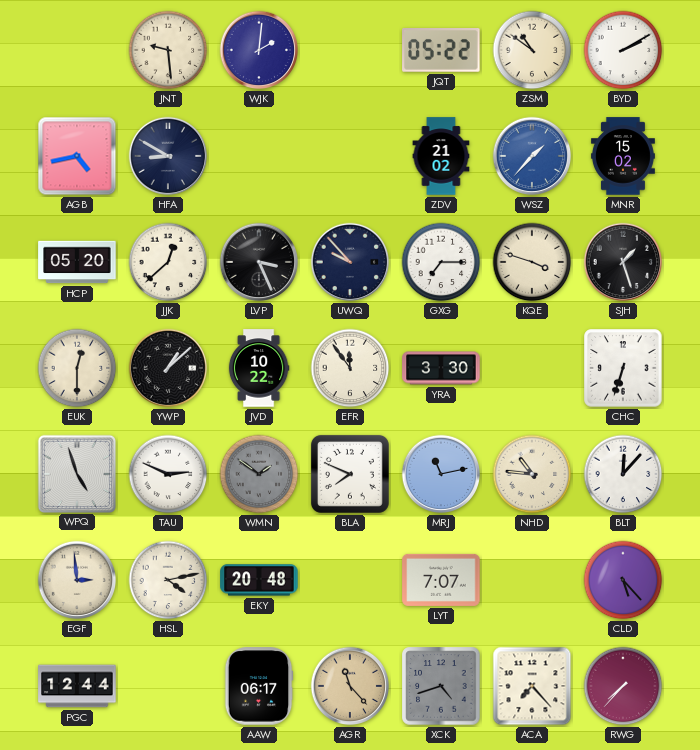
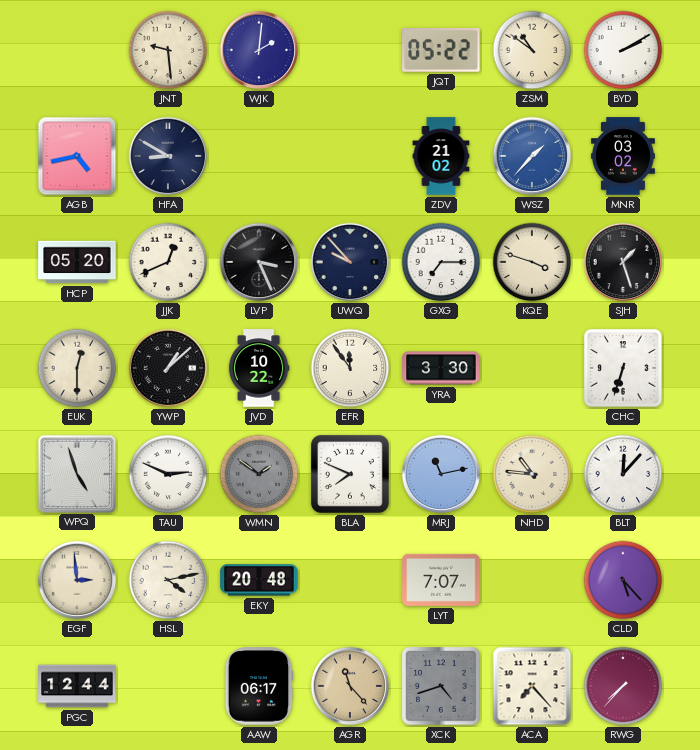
MNR: 15:02 -> 03:02
JJK: 12:38 -> 12:41
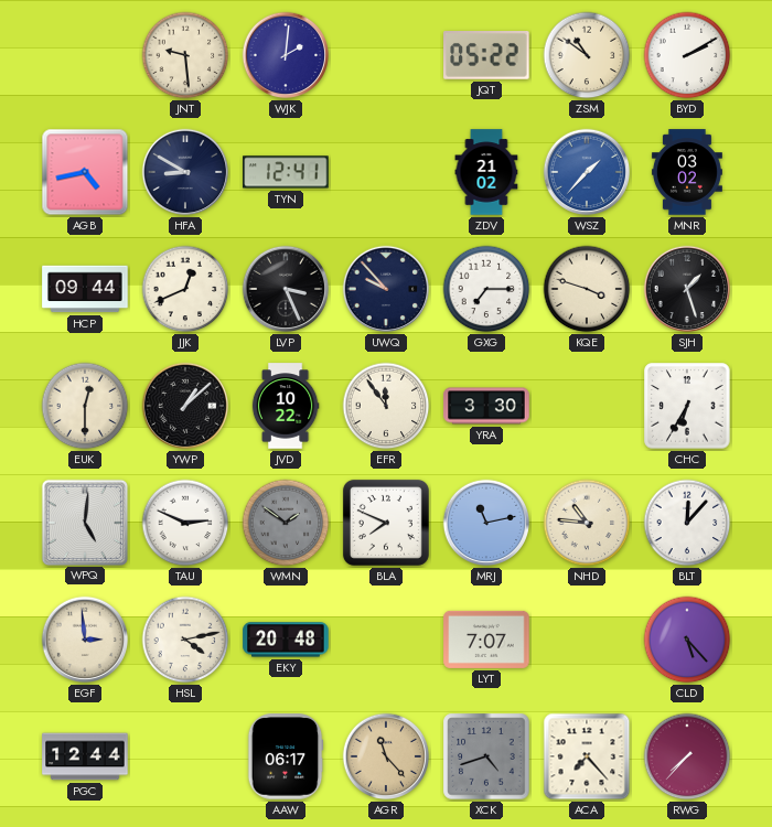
TYN: none -> 12:41
HCP: 05:20 -> 09:44
CHC: 6:33 -> 6:35
WPQ: 4:57 -> 5:01
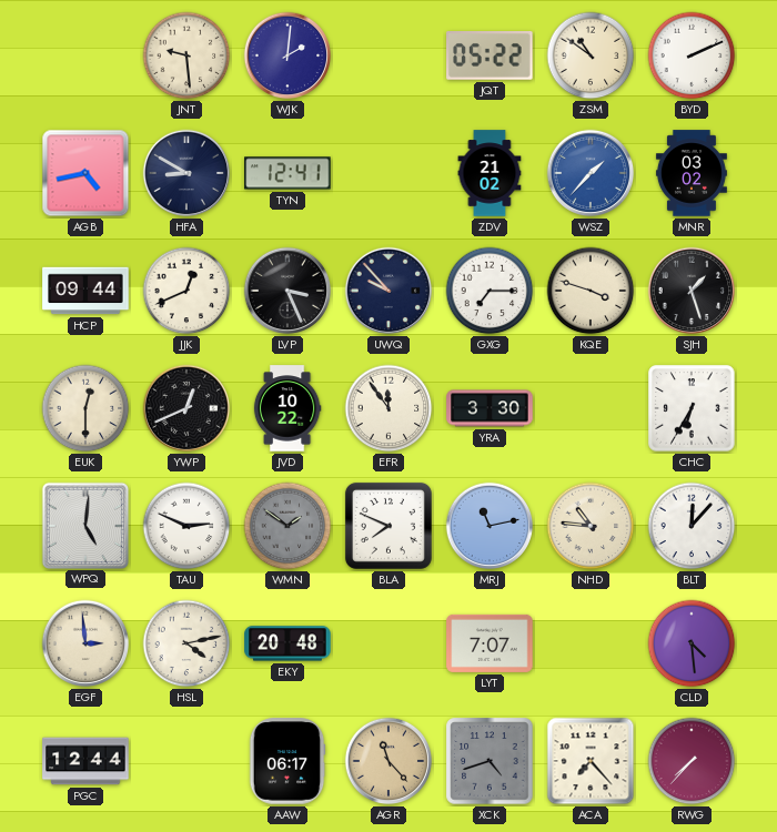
BYD: 2:10 -> 2:11
YWP: 1:08 -> 12:41
CLD: 5:23 -> 4:29
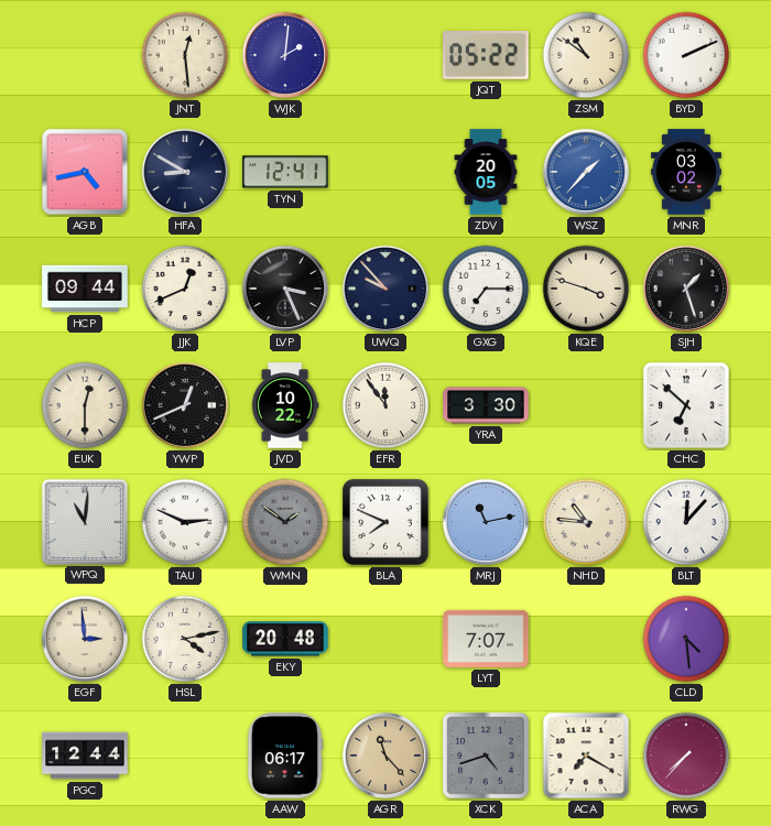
JNT: 9:29 -> 12:29
ZDV: 21:02 -> 20:05
CHC: 6:35 -> 6:52
WPQ: 5:01 -> 11:01
ACA: 7:23 -> 7:20
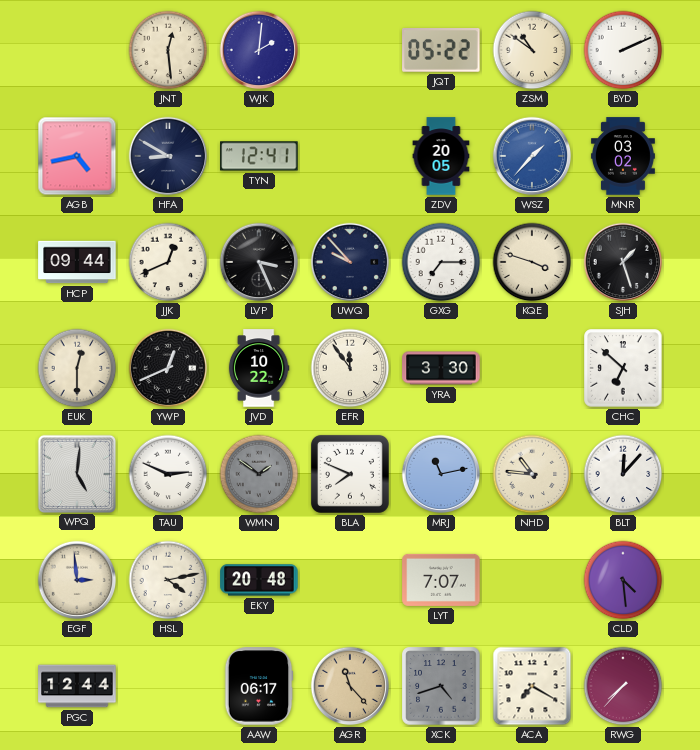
WPQ: 11:01 -> 5:01
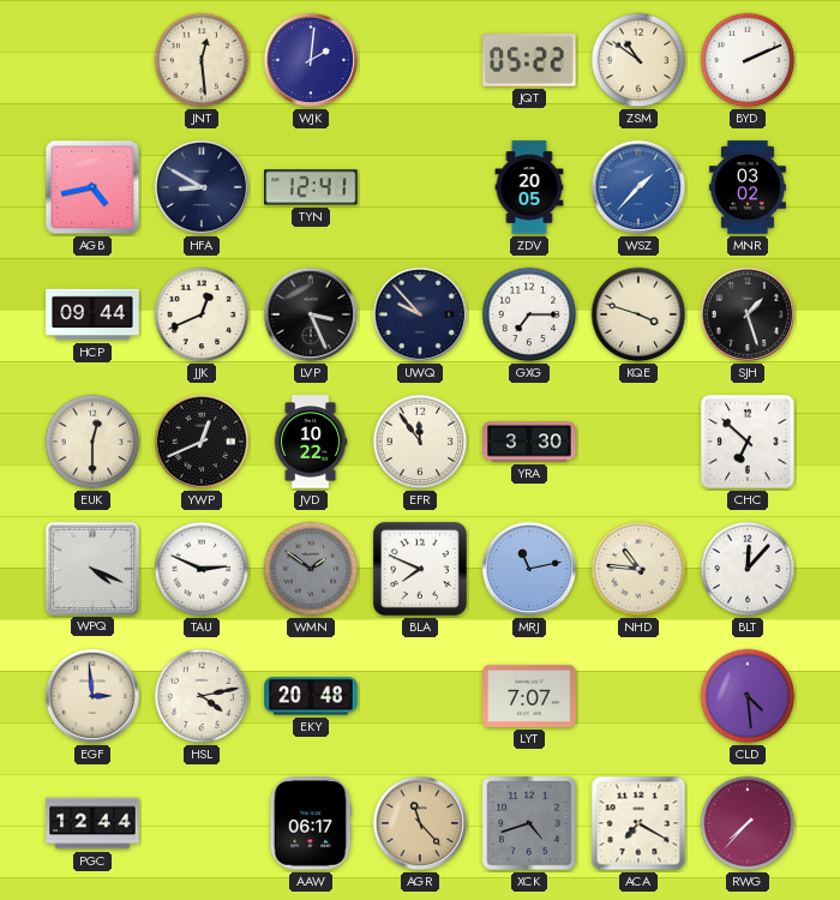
WPQ: 5:01 -> 4:19
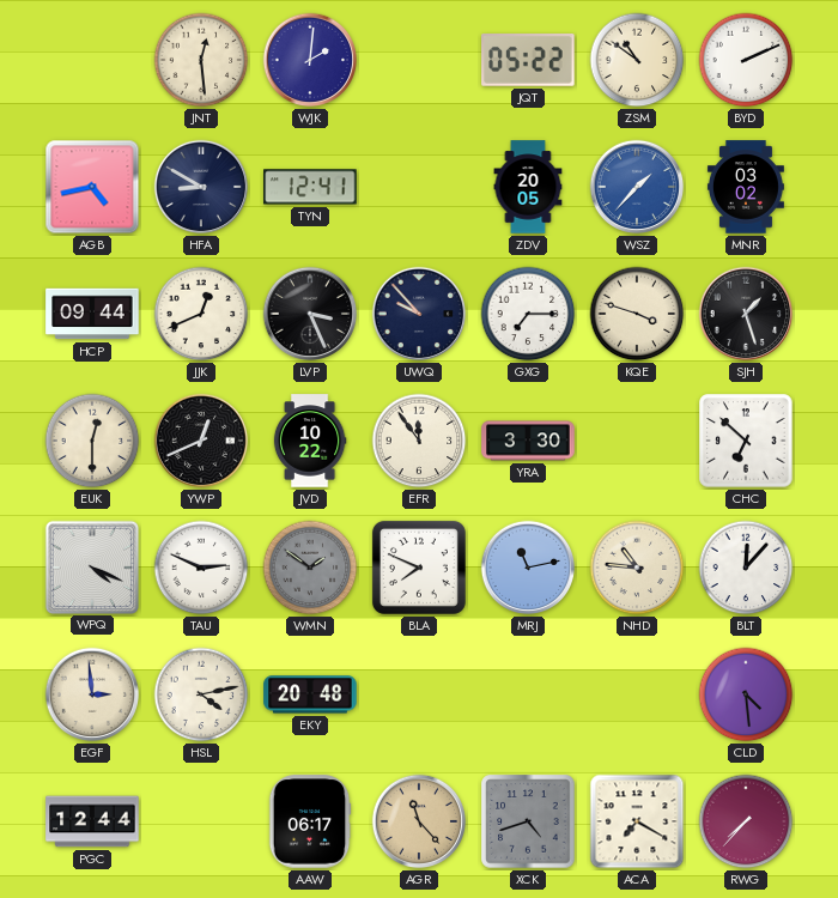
LYT: 7:07 -> none
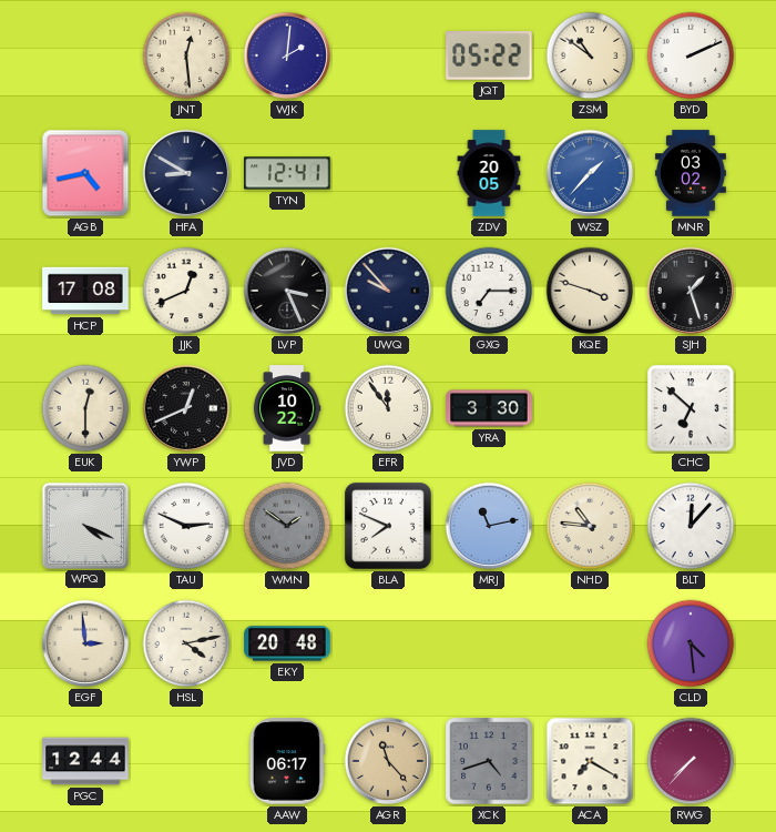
HCP: 09:44 -> 17:08
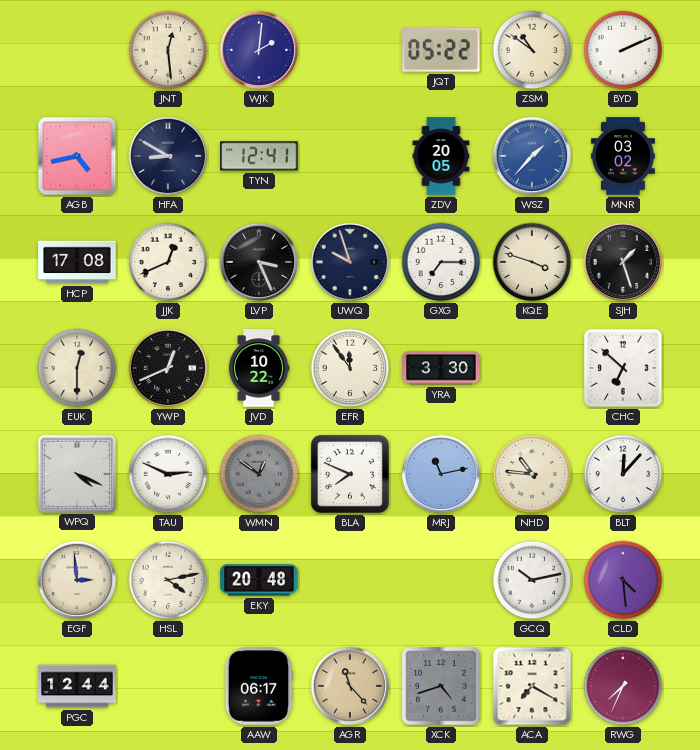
UWQ: 9:53 -> 9:57
WMN: 1:51 -> 12:51
GCQ: none -> 10:13
RWG: 7:37 -> 7:34
